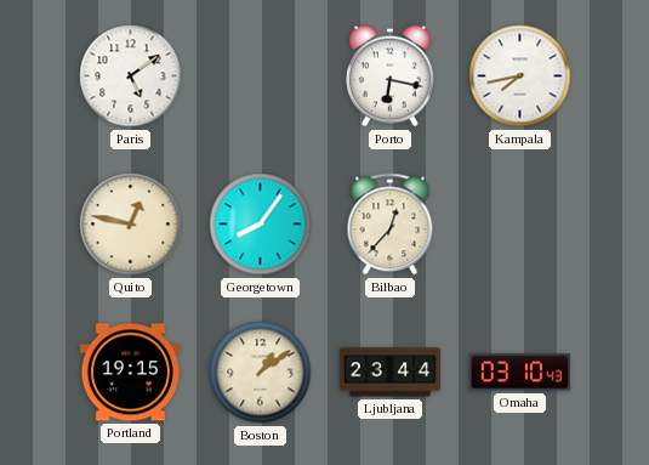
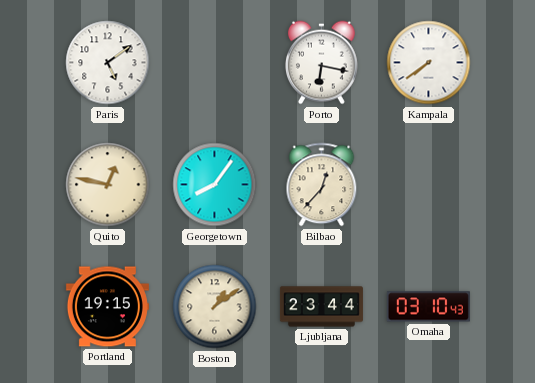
Kampala: 7:43 -> 7:39
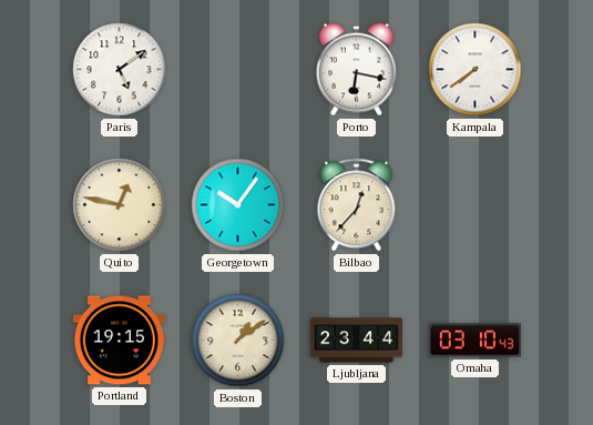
Georgetown: 8:06 -> 10:06
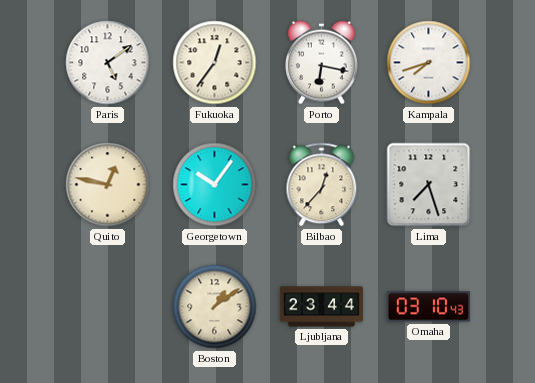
Fukuoka: none -> 12:36
Kampala: 7:39 -> 7:42
Lima: none -> 7:27
Portland: 19:15 -> none
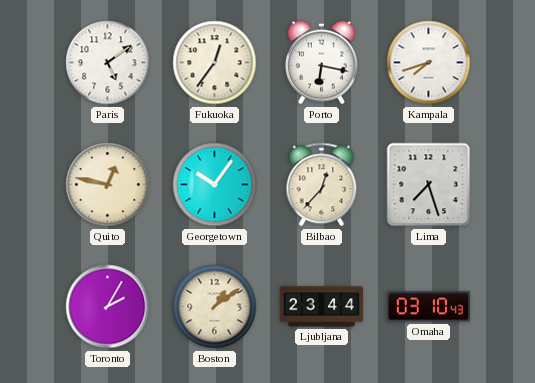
Toronto: none -> 2:05
